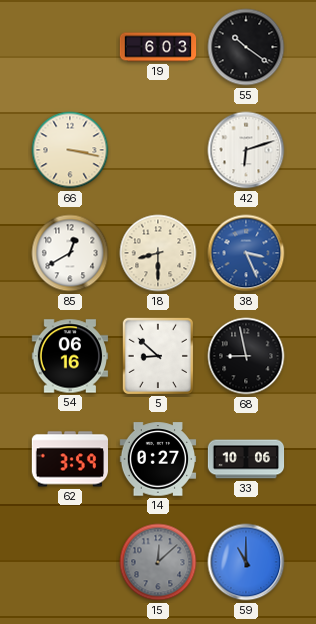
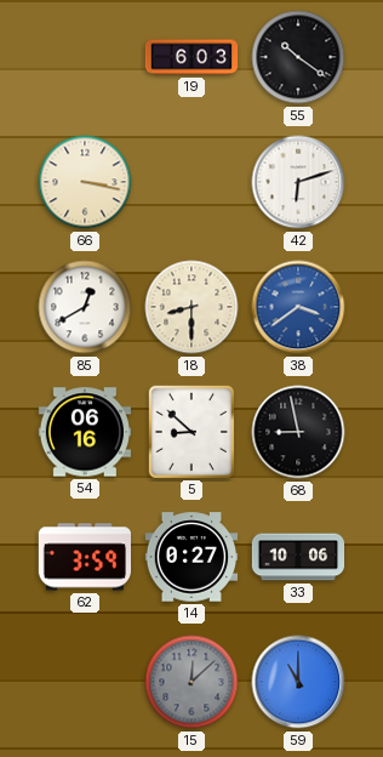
38: 3:26 -> 3:39
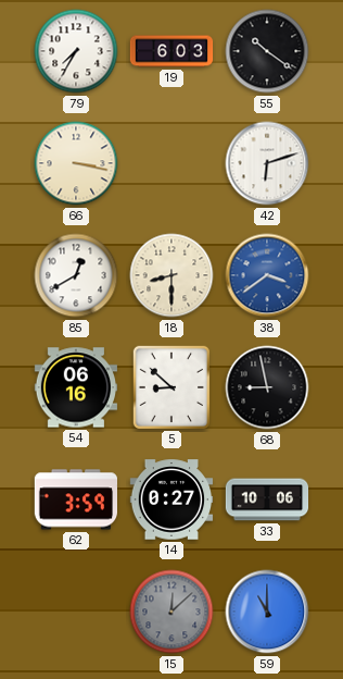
79: none -> 7:35
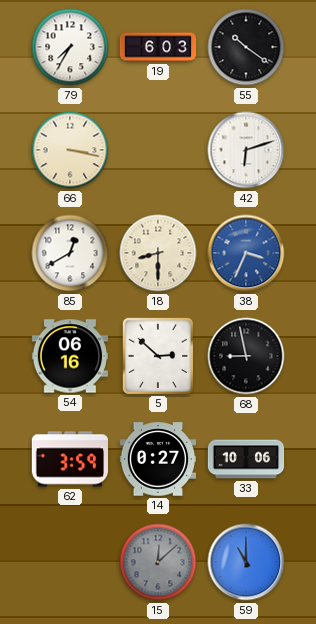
38: 3:39 -> 3:34
5: 8:52 -> 2:52
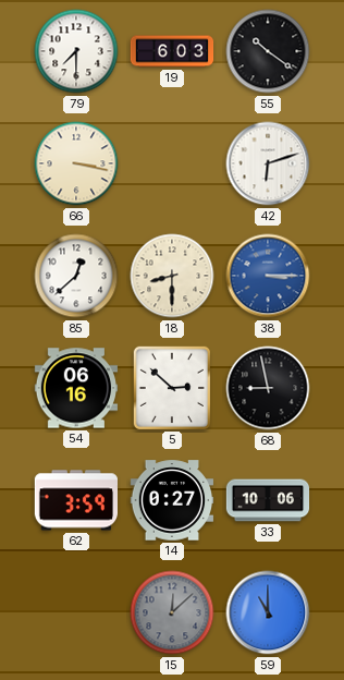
79: 7:35 -> 7:30
85: 12:40 -> 12:38
38: 3:34 -> 3:15
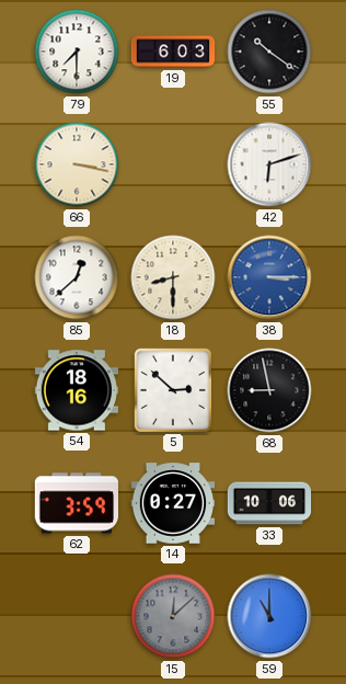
54: 06:16 -> 18:16
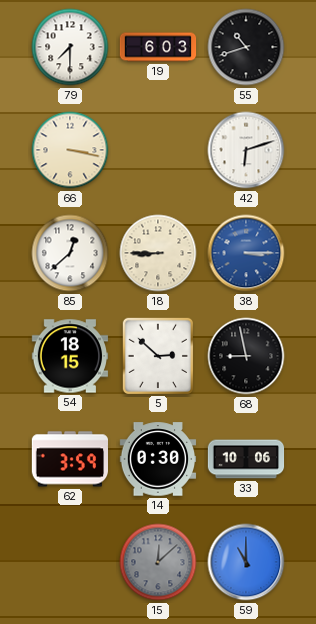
55: 10:21 -> 10:42
18: 8:30 -> 8:45
54: 18:16 -> 18:15
14: 0:27 -> 0:30
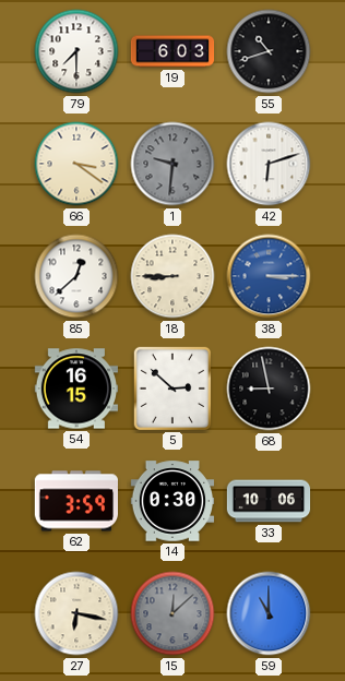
66: 3:17 -> 3:21
1: none -> 9:31
54: 18:15 -> 16:15
27: none -> 6:17
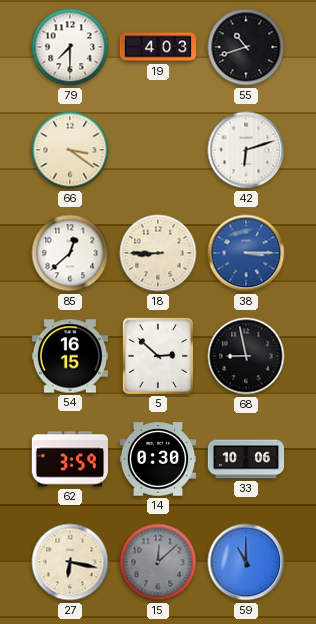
19: 6:03 -> 4:03
1: 9:31 -> none
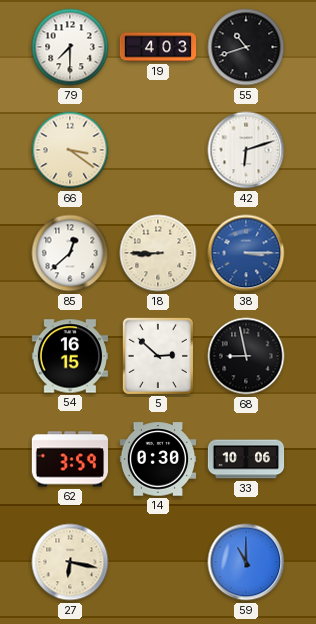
15: 12:08 -> none
